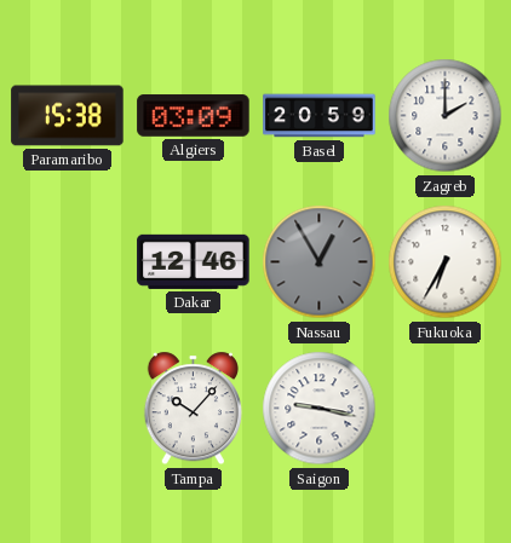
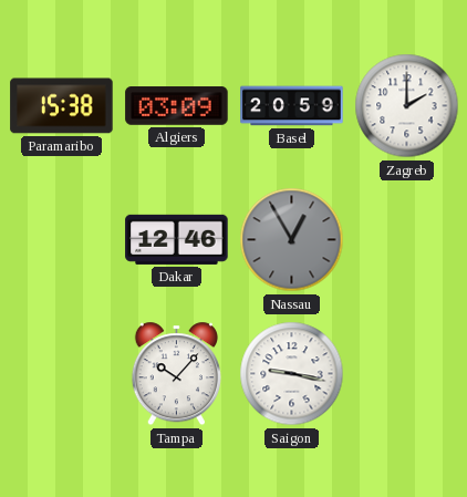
Fukuoka: 6:35 -> none
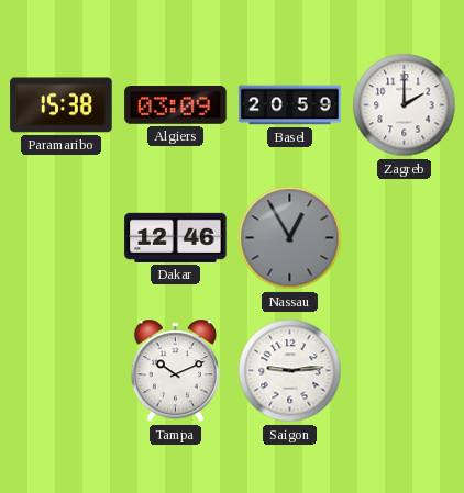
Tampa: 10:07 -> 10:11
Saigon: 9:17 -> 9:14
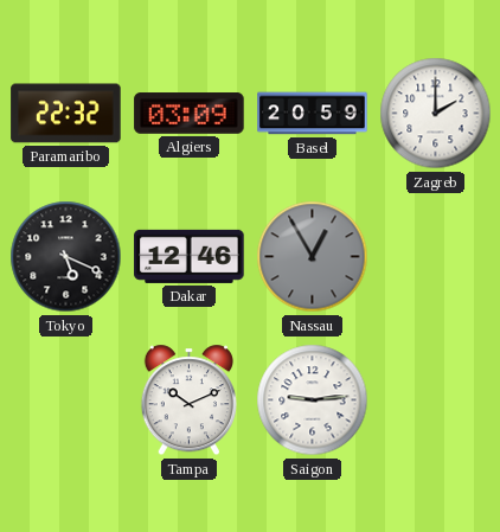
Paramaribo: 15:38 -> 22:32
Tokyo: none -> 5:19
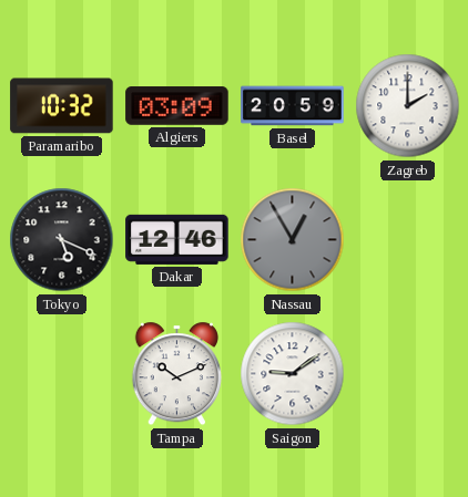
Paramaribo: 22:32 -> 10:32
Saigon: 9:14 -> 9:09
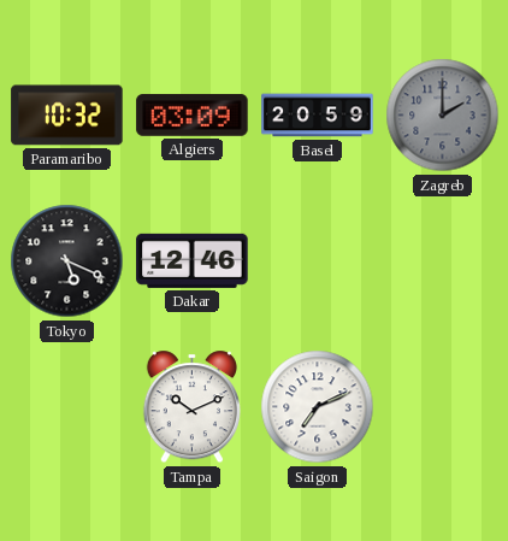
Zagreb dial: white -> grey
Nassau: 12:55 -> none
Saigon: 9:09 -> 7:11
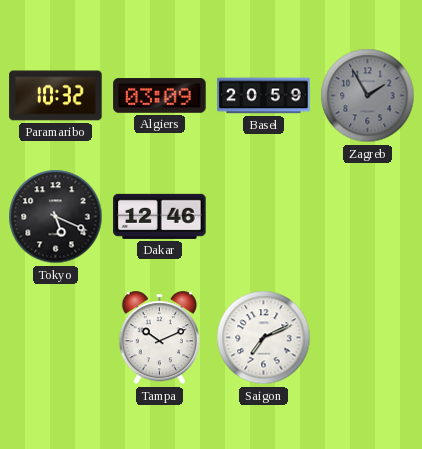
Zagreb: 2:00 -> 1:55
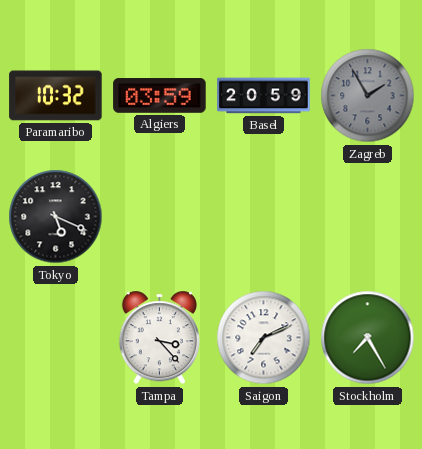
Algiers: 03:09 -> 03:59
Dakar: 12:46 -> none
Tampa: 10:11 -> 3:23
Stockholm: none -> 7:25
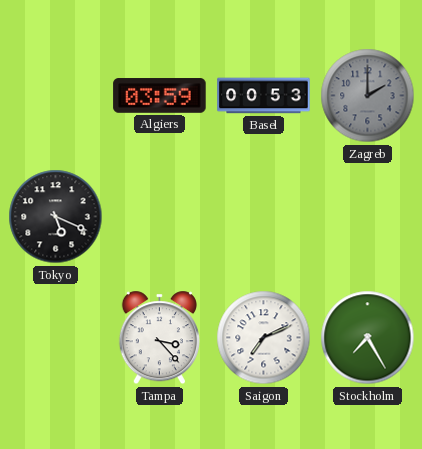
Paramaribo: 10:32 -> none
Basel: 20:59 -> 00:53
Zagreb: 1:55 -> 2:00
